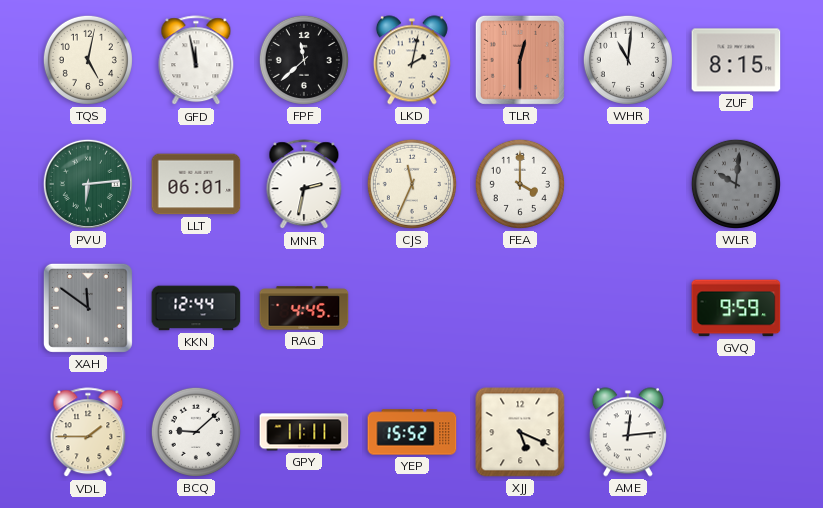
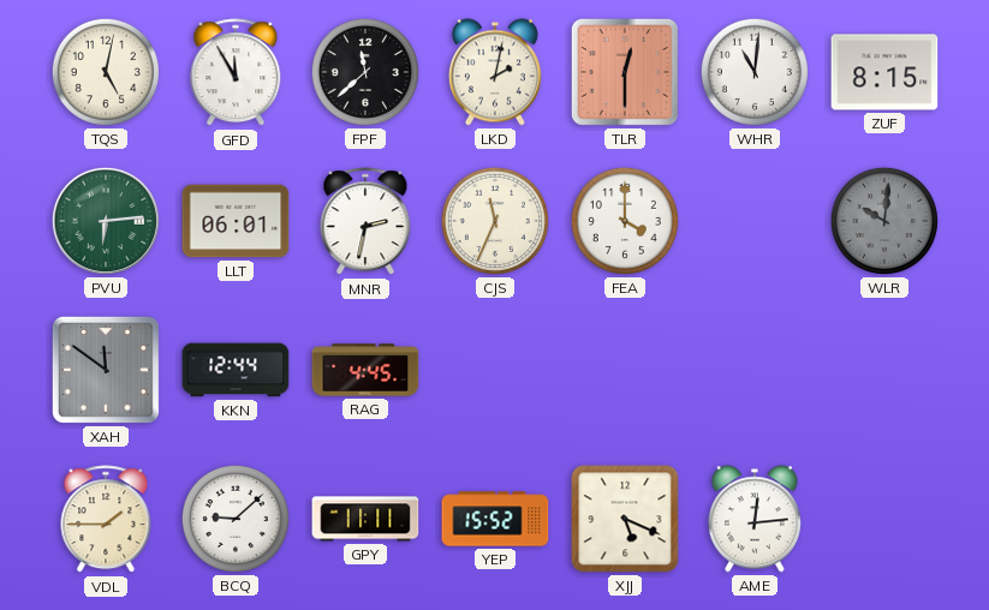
GFD: 11:58 -> 11:55
GVQ: 9:59 -> none
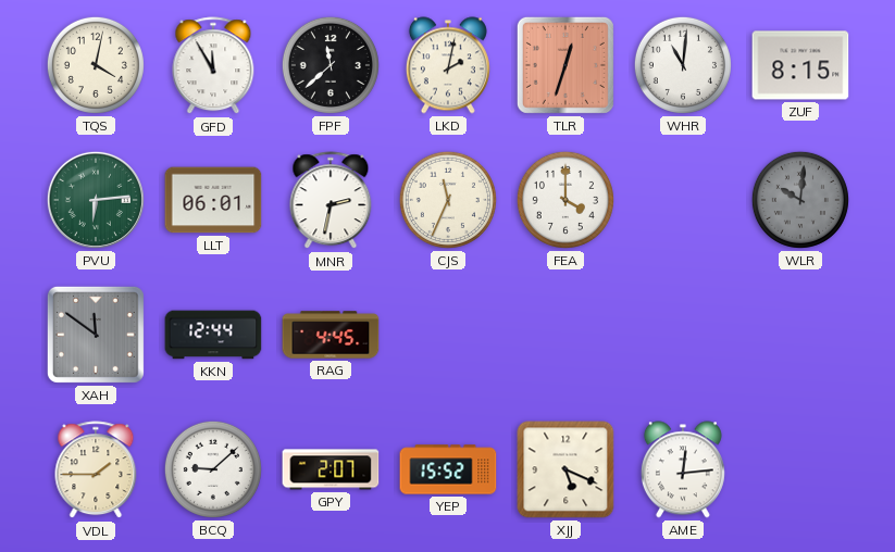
TQS: 5:02 -> 4:02
TLR: 12:30 -> 12:33
GPY: 11:11 -> 2:07
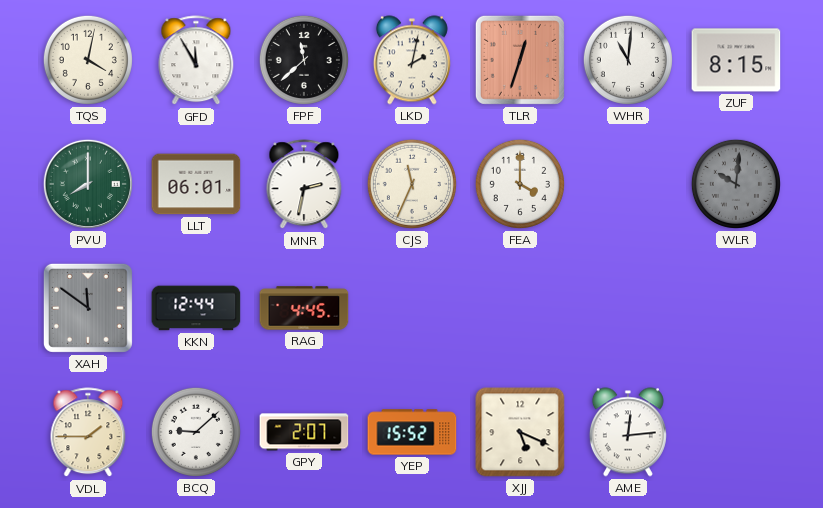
PVU: 6:14 -> 8:00
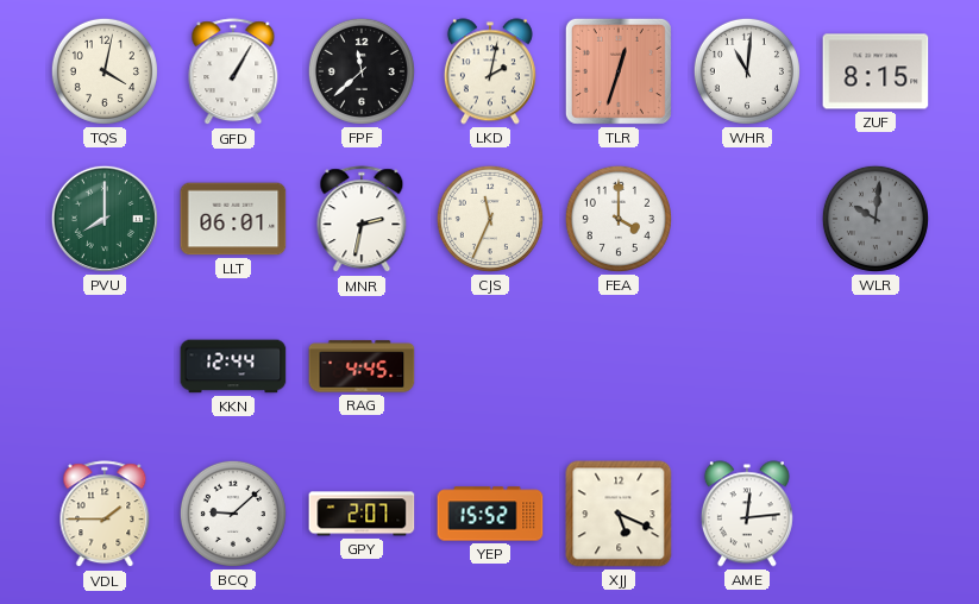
GFD: 11:55 -> 1:05
XAH: 11:51 -> none
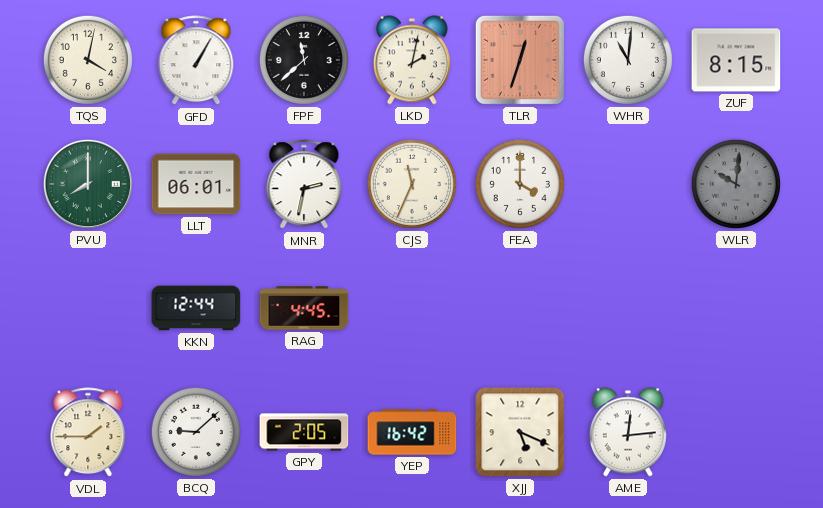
GPY: 2:07 -> 2:05
YEP: 15:52 -> 16:42
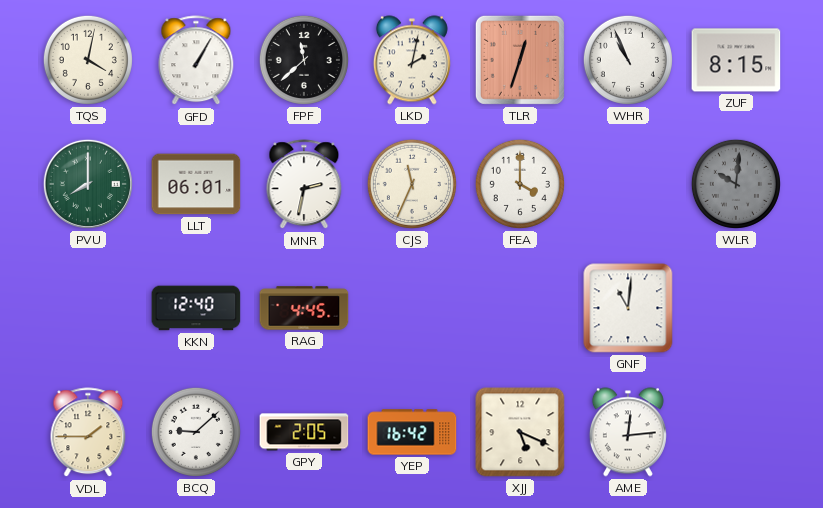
WHR: 11:01 -> 10:56
KKN: 12:44 -> 12:40
GNF: none -> 11:01
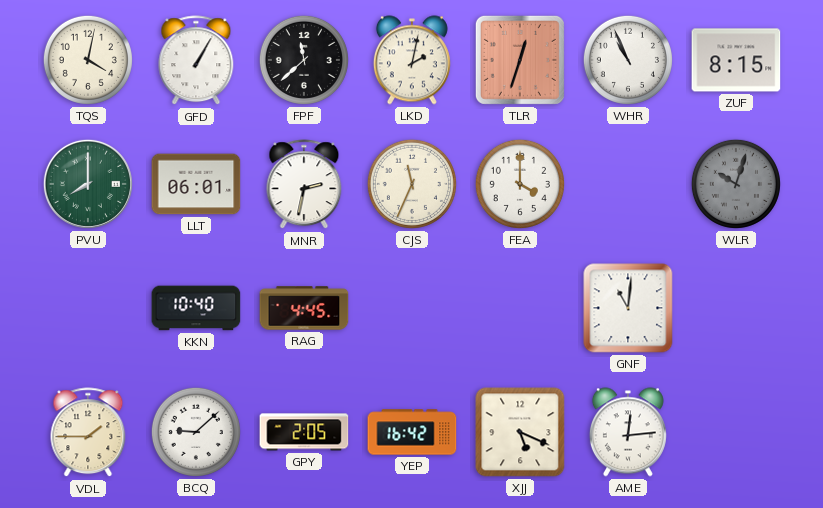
WLR: 10:01 -> 10:03
KKN: 12:40 -> 10:40
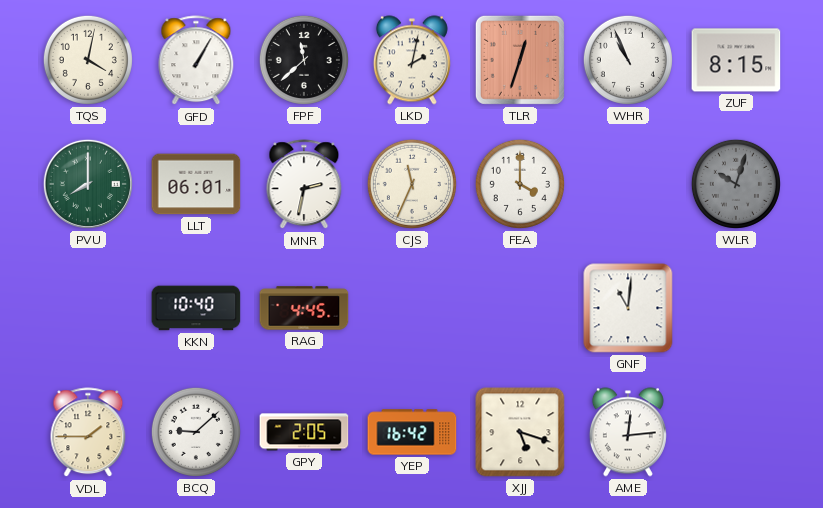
XJJ: 5:19 -> 5:18
